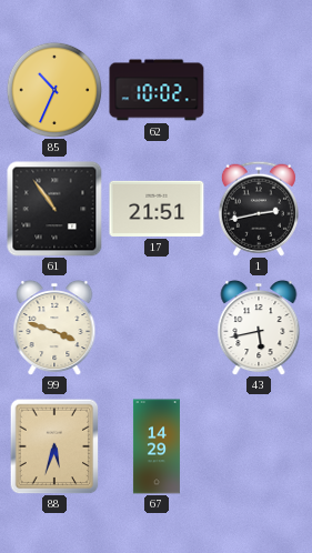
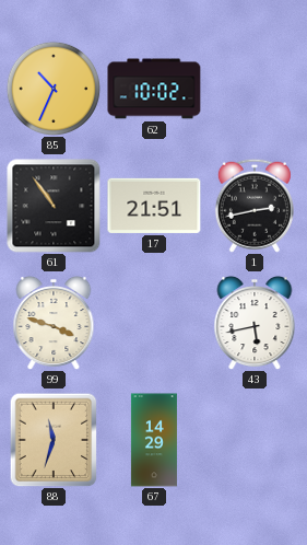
88: 5:33 -> 11:33
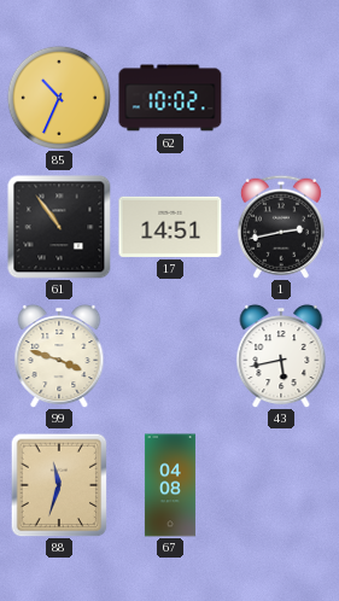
17: 21:51 -> 14:51
67: 14:29 -> 04:08
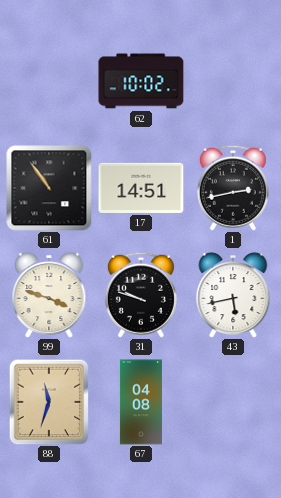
85: 10:34 -> none
31: none -> 9:48
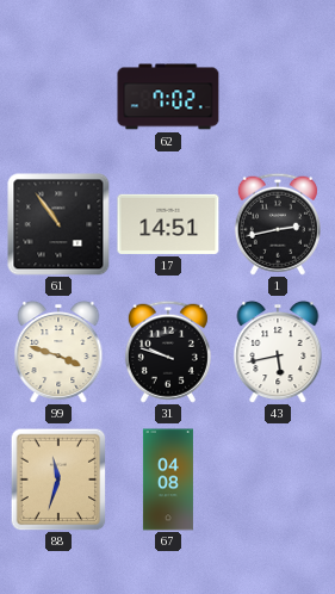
62: 10:02 -> 7:02
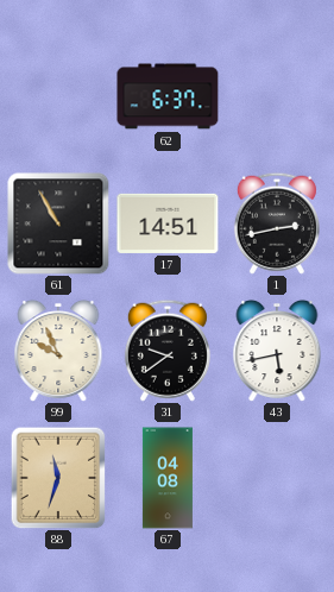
62: 7:02 -> 6:37
61: 10:54 -> 10:55
99: 3:48 -> 9:56
31: 9:48 -> 9:39
